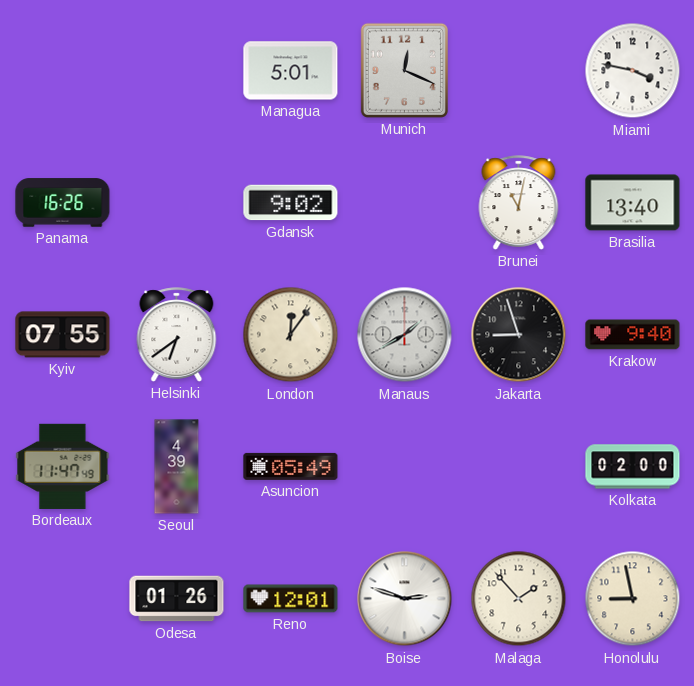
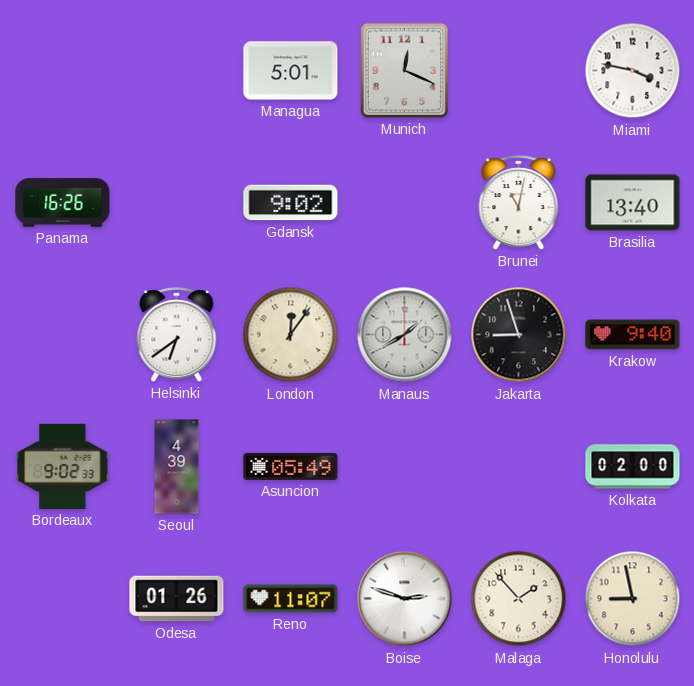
Kyiv: 07:55 -> none
Bordeaux: 11:47 -> 9:02
Reno: 12:01 -> 11:07
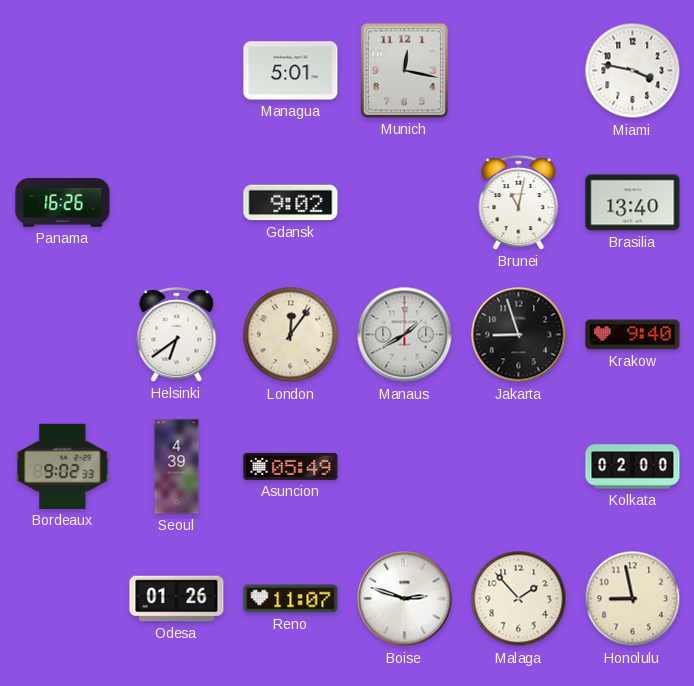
Munich: 12:19 -> 12:17
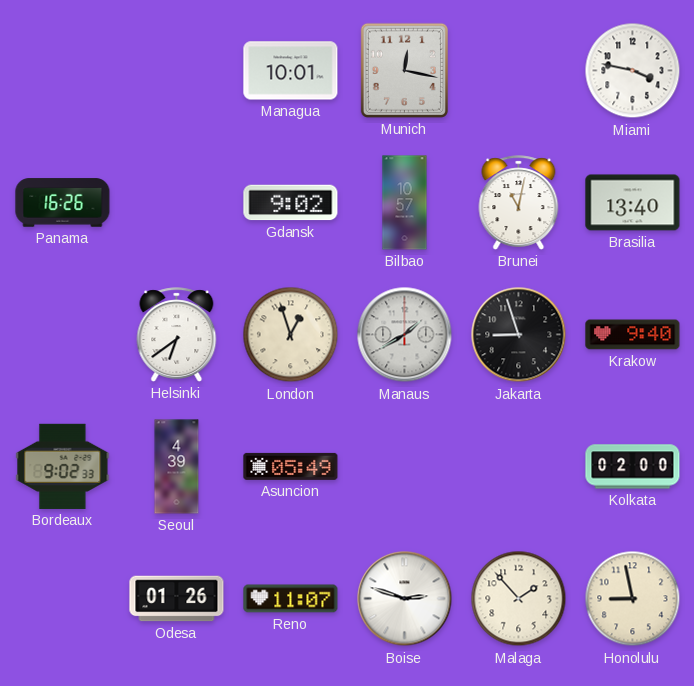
Managua: 5:01 -> 10:01
Bilbao: none -> 10:57
London: 12:06 -> 12:57
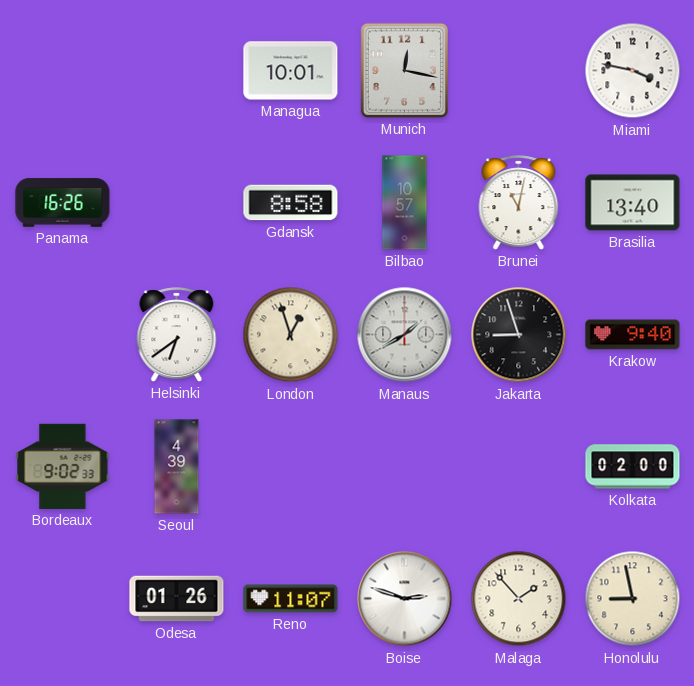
Gdansk: 9:02 -> 8:58
Asuncion: 05:49 -> none
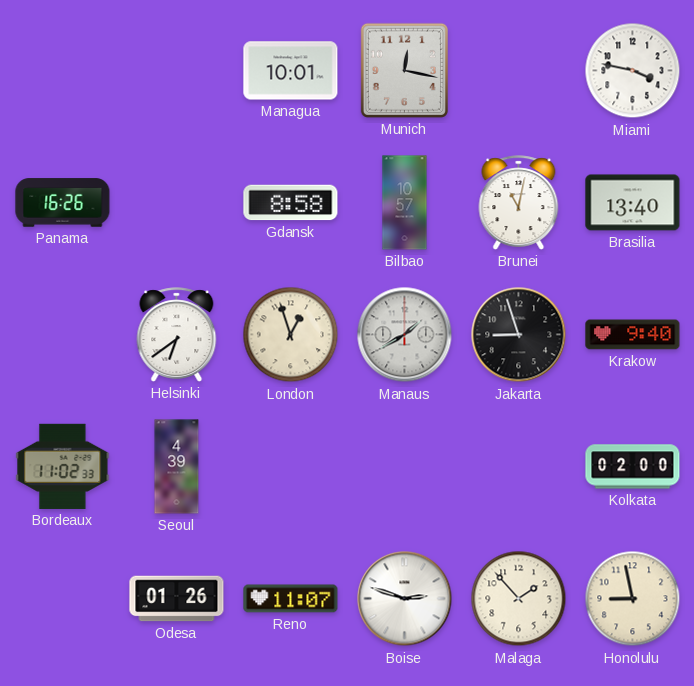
Bordeaux: 9:02 -> 11:02
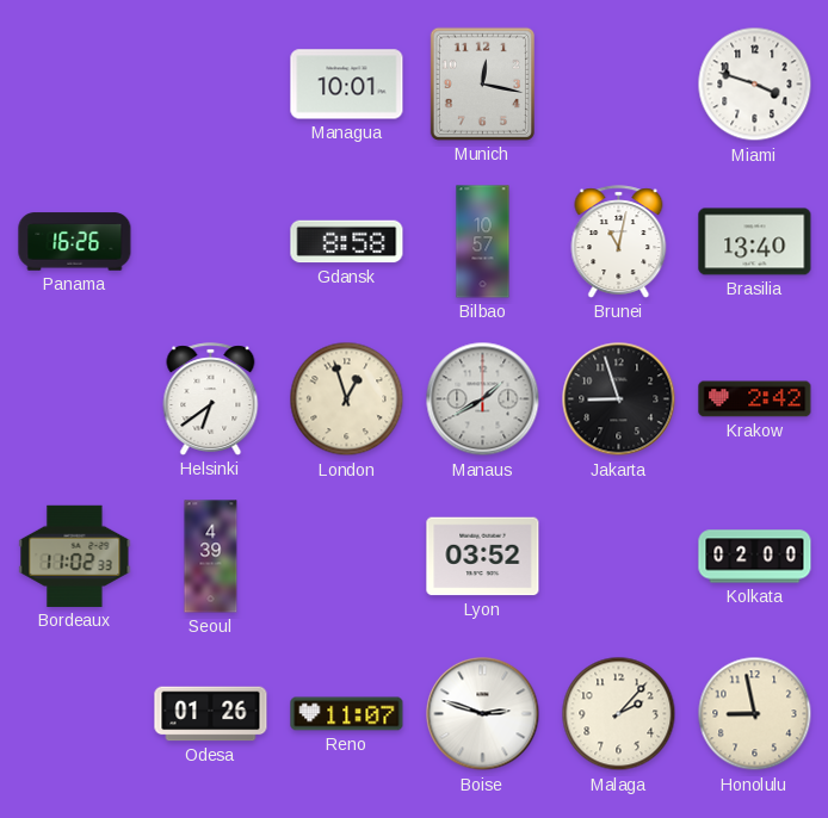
Miami: 3:47 -> 3:48
Krakow: 9:40 -> 2:42
Lyon: none -> 03:52
Malaga: 1:53 -> 2:07
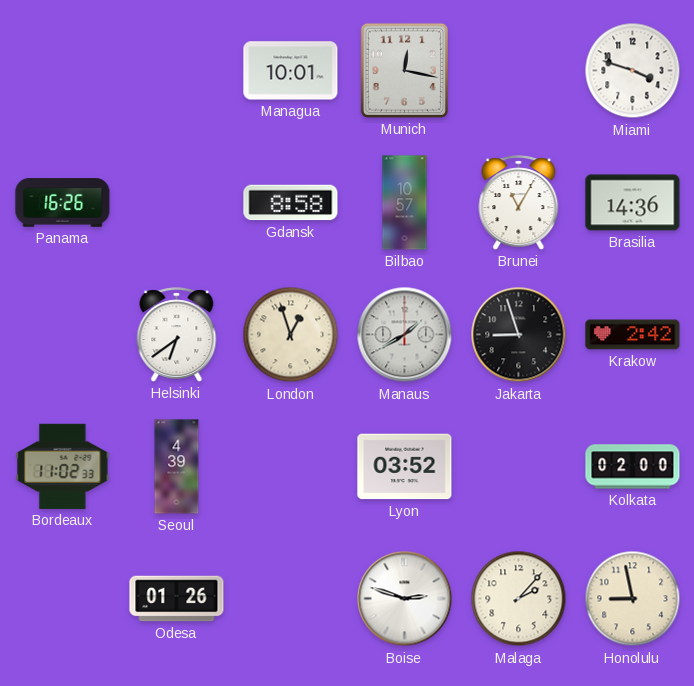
Brunei: 11:02 -> 11:05
Brasilia: 13:40 -> 14:36
Reno: 11:07 -> none
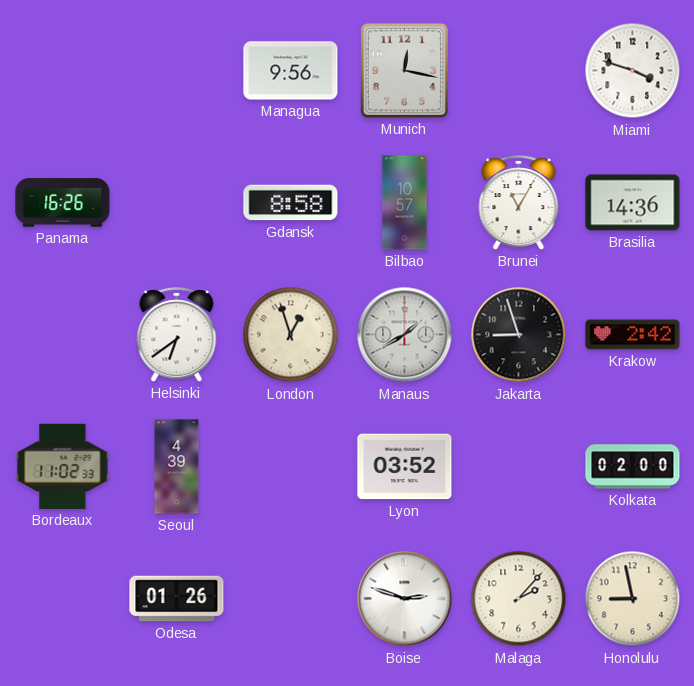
Managua: 10:01 -> 9:56
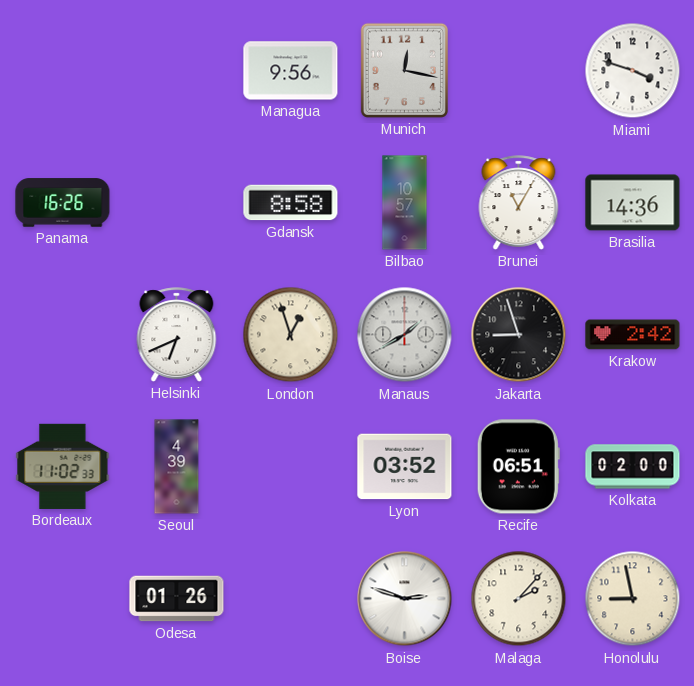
Helsinki: 6:39 -> 6:41
Recife: none -> 06:51
